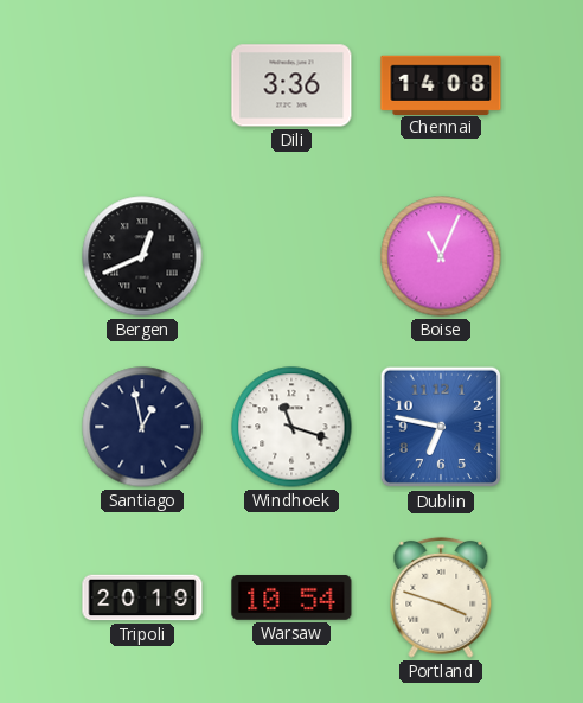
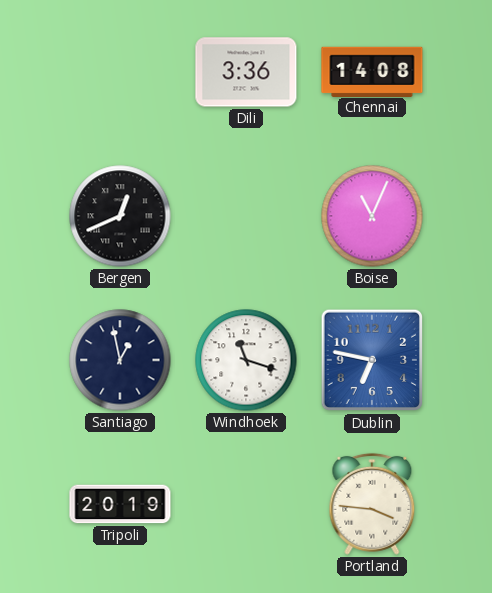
Warsaw: 10:54 -> none
Portland: 3:48 -> 3:46
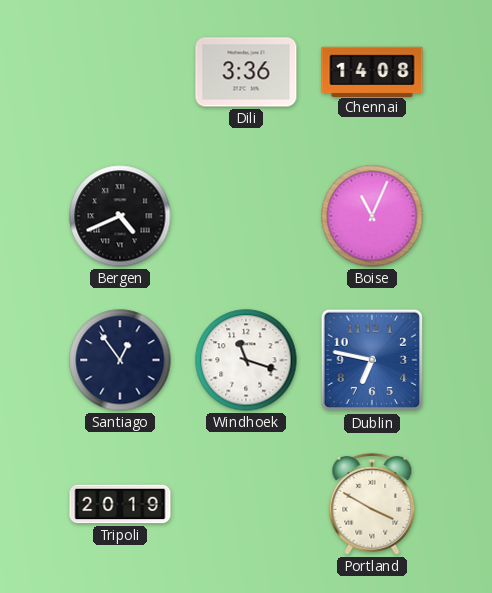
Bergen: 12:41 -> 4:41
Santiago: 12:58 -> 12:54
Portland: 3:46 -> 3:50
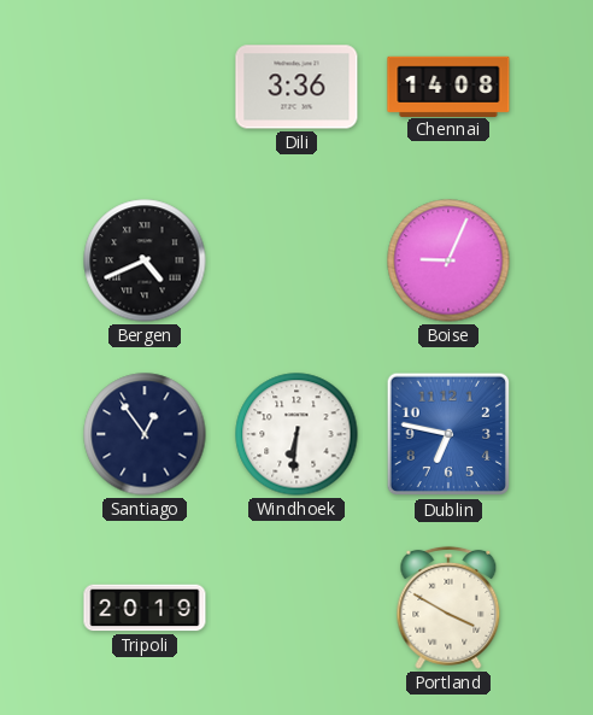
Boise: 11:04 -> 9:04
Windhoek: 11:18 -> 6:31
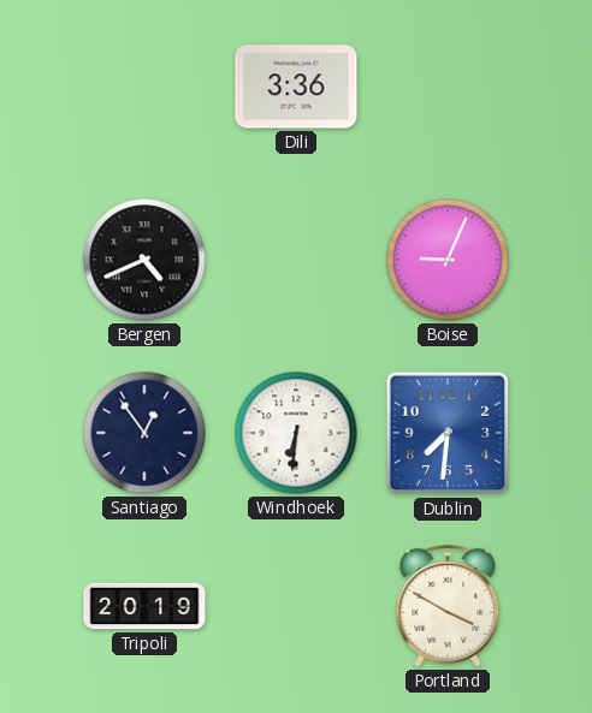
Chennai: 14:08 -> none
Dublin: 6:47 -> 7:31
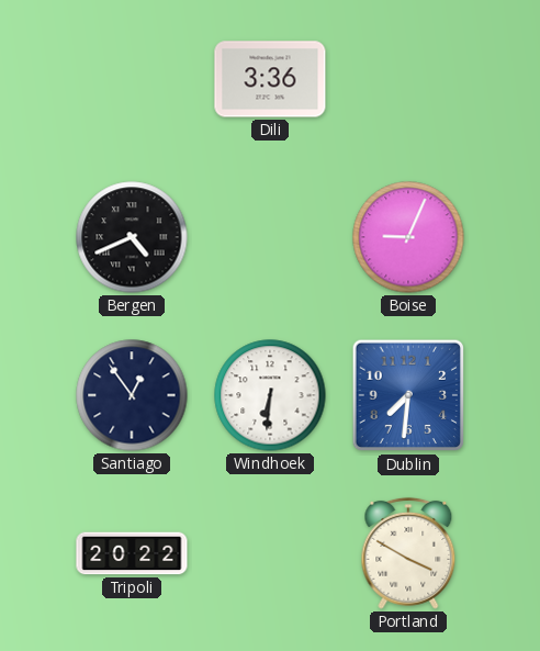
Tripoli: 20:19 -> 20:22
